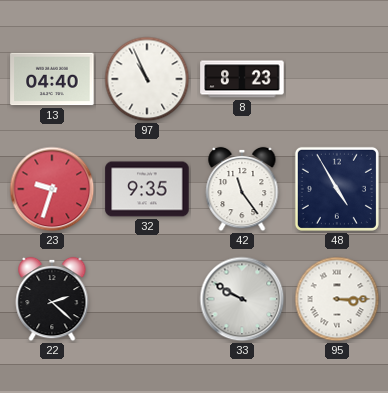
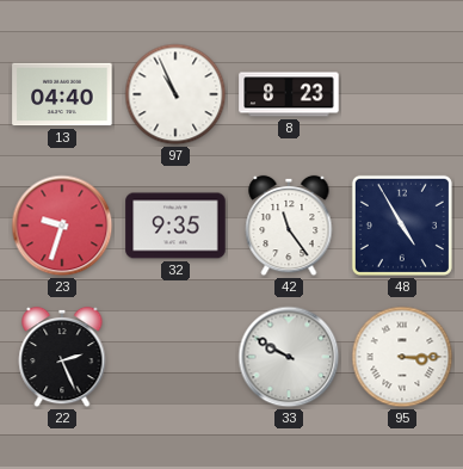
22: 2:22 -> 2:26
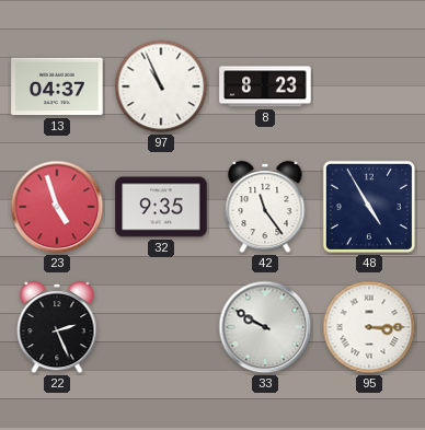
13: 04:40 -> 04:37
23: 9:33 -> 4:57
